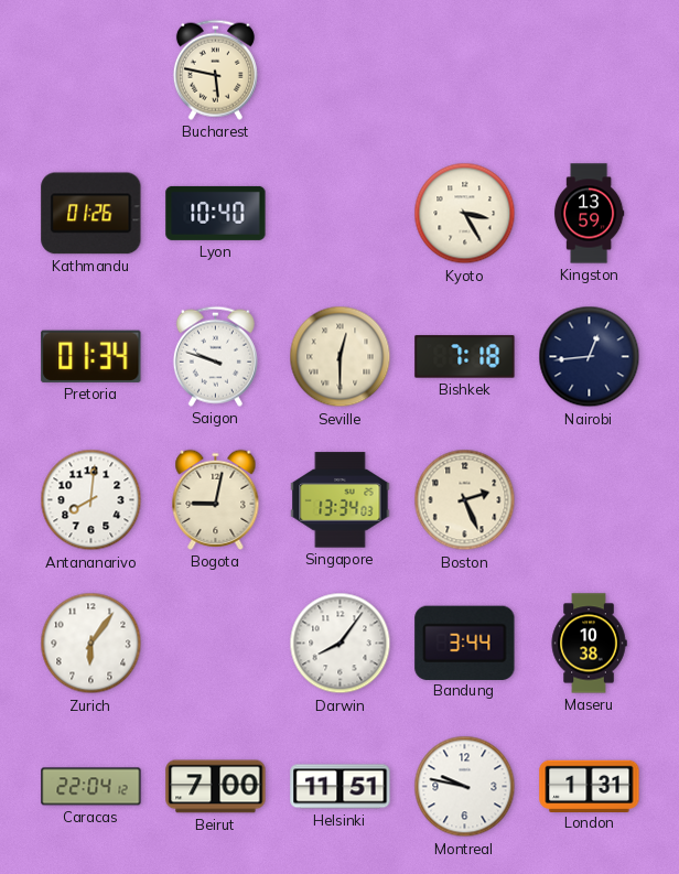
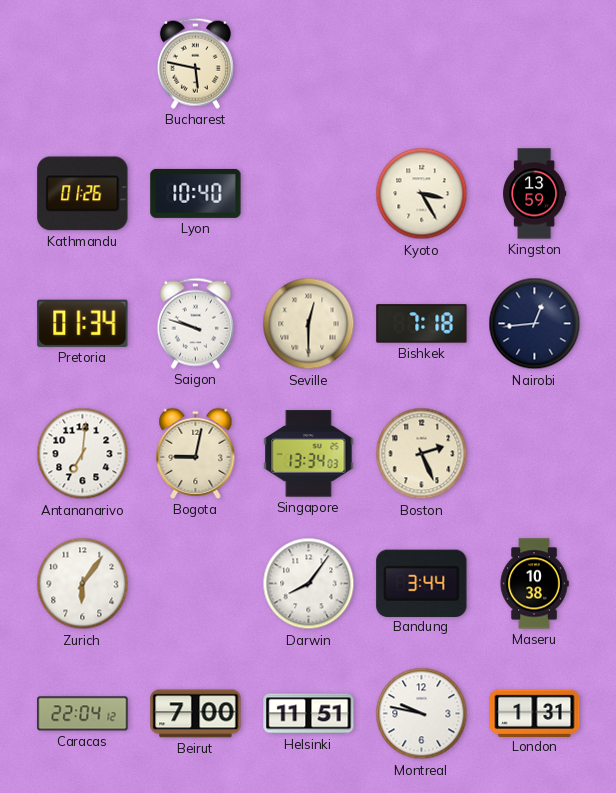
Antananarivo: 8:01 -> 7:01
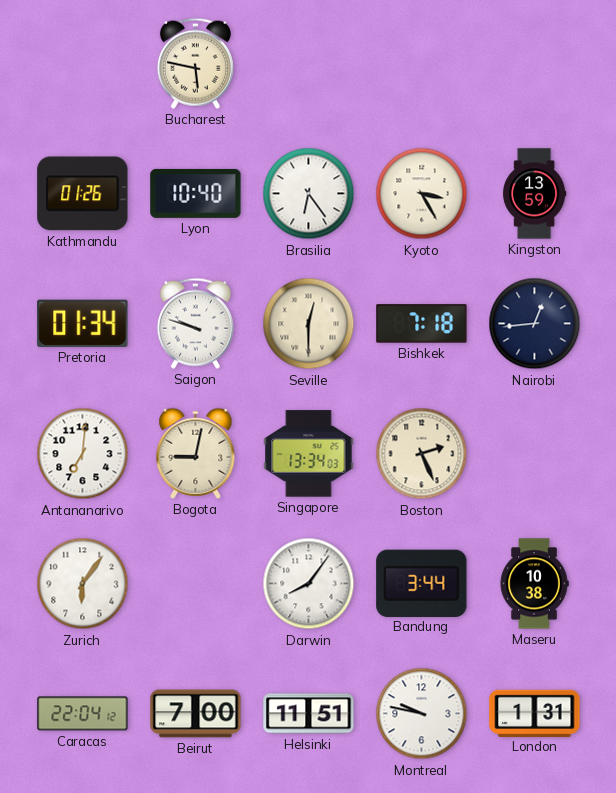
Brasilia: none -> 6:24
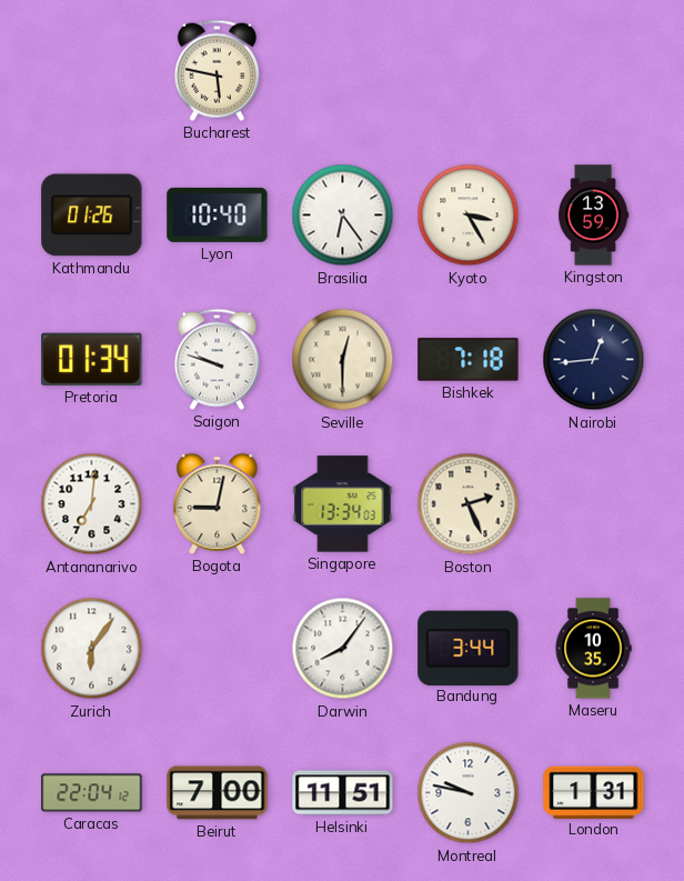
Maseru: 10:38 -> 10:35
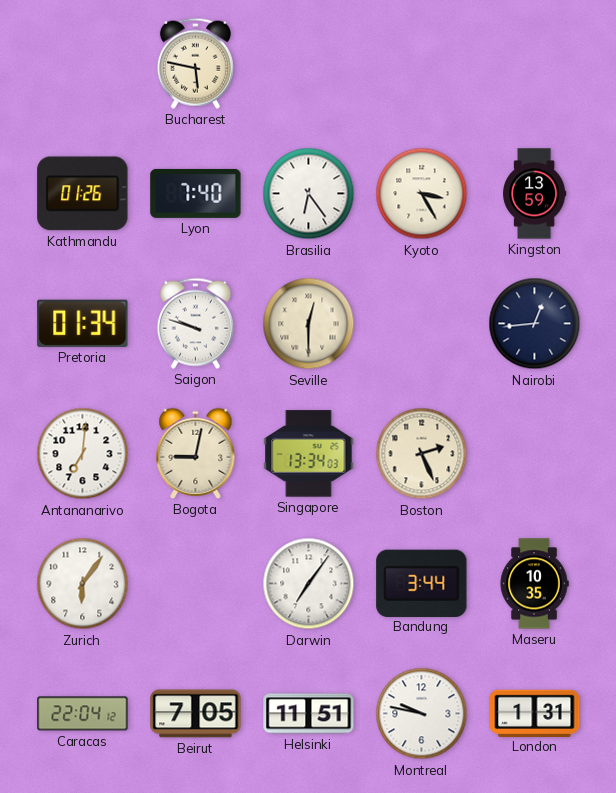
Lyon: 10:40 -> 7:40
Bishkek: 7:18 -> none
Darwin: 8:06 -> 7:06
Beirut: 7:00 -> 7:05
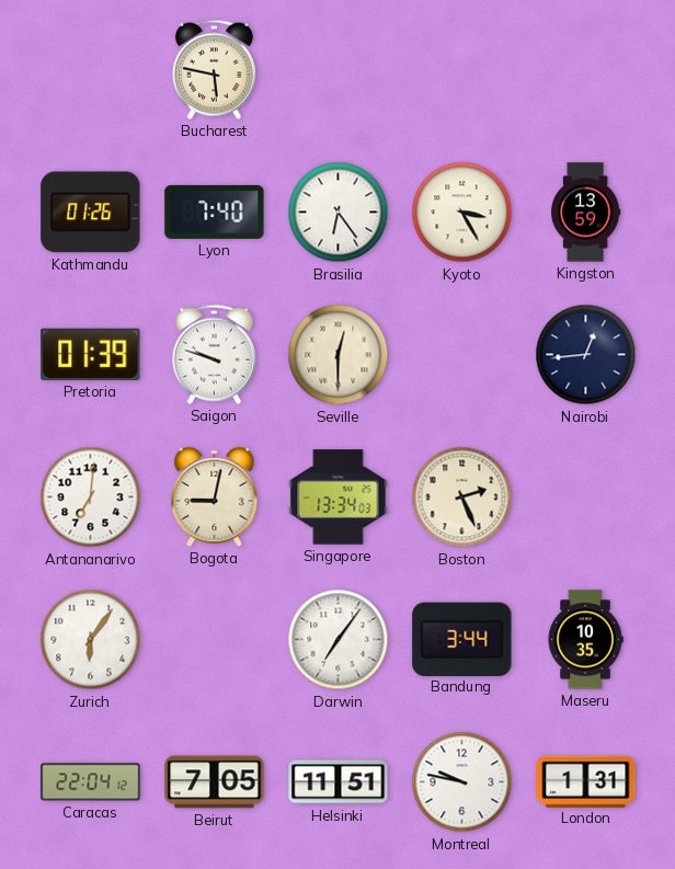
Pretoria: 01:34 -> 01:39
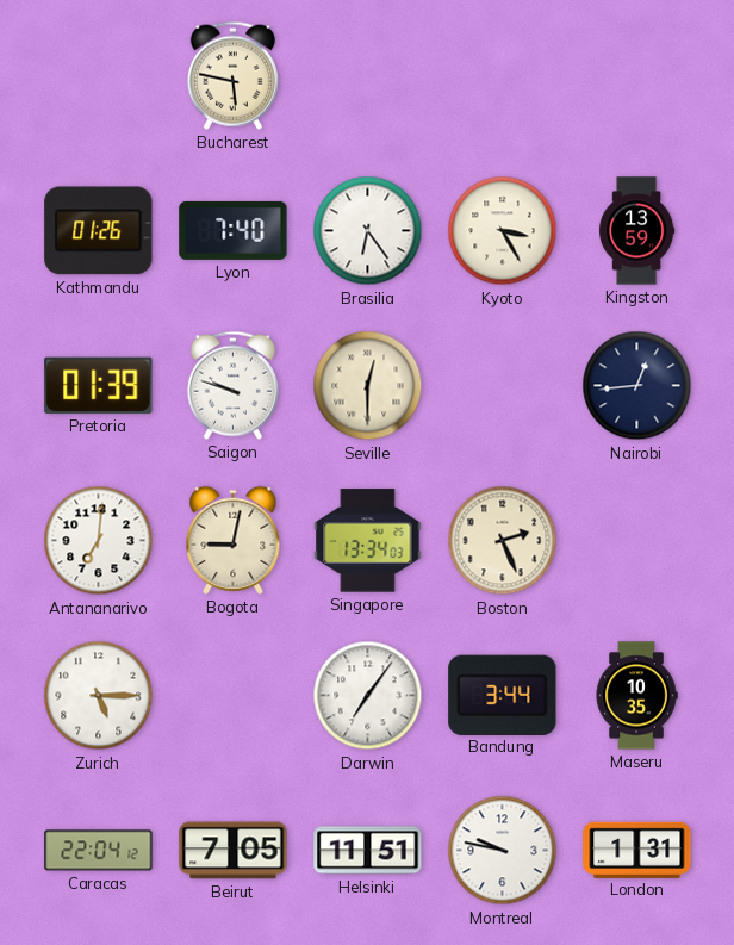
Zurich: 6:06 -> 5:15
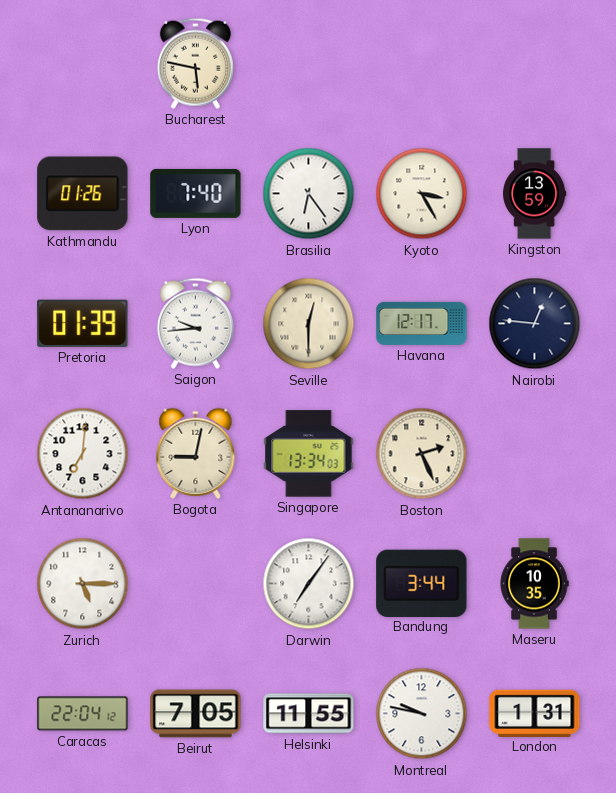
Saigon: 9:48 -> 9:44
Havana: none -> 12:17
Nairobi: 12:44 -> 12:46
Helsinki: 11:51 -> 11:55
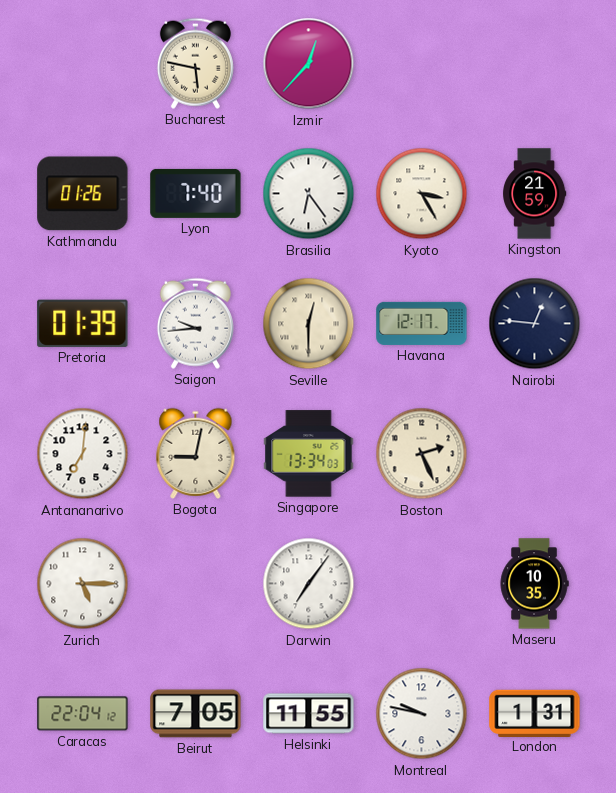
Izmir: none -> 12:37
Kingston: 13:59 -> 21:59
Bandung: 3:44 -> none
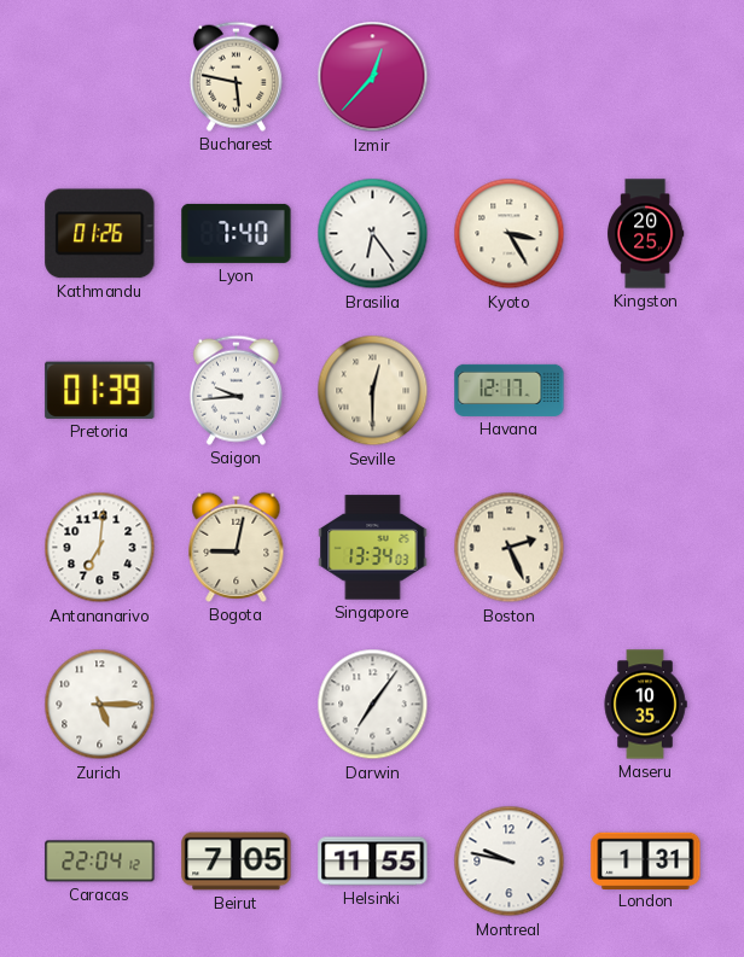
Kingston: 21:59 -> 20:25
Nairobi: 12:46 -> none
